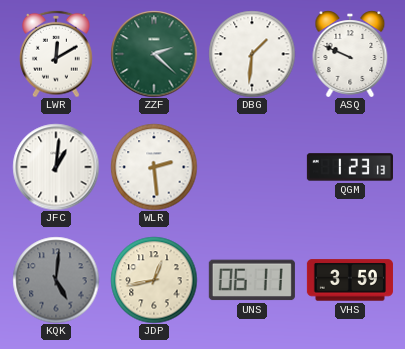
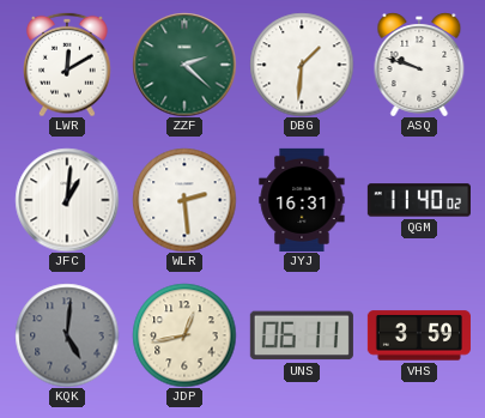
ASQ: 9:49 -> 9:48
JYJ: none -> 16:31
QGM: 1:23 -> 11:40
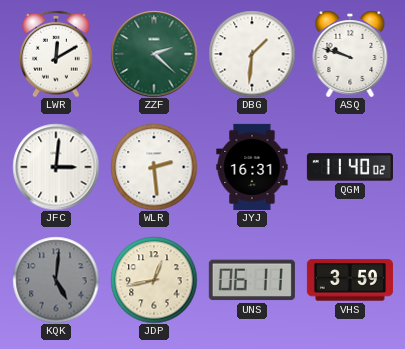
JFC: 1:01 -> 3:01
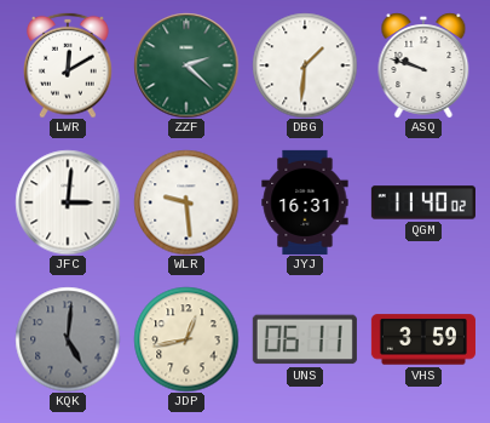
WLR: 2:29 -> 9:29
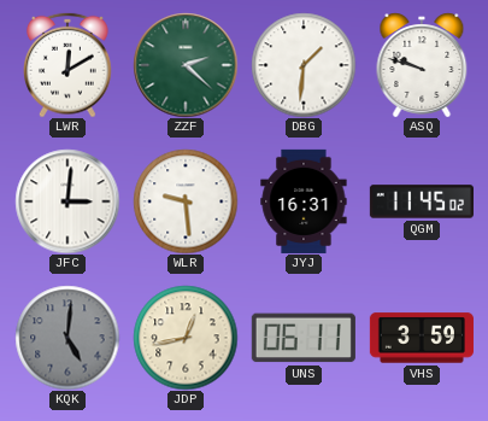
QGM: 11:40 -> 11:45
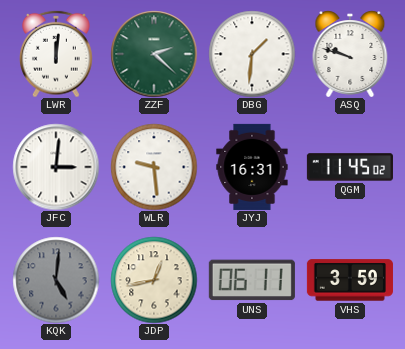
LWR: 12:10 -> 12:01
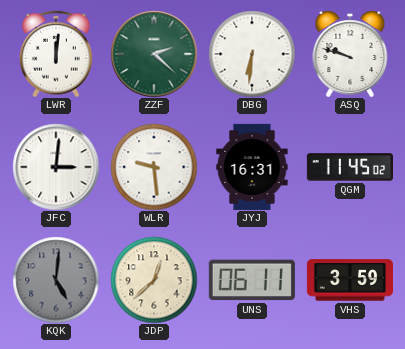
DBG: 1:31 -> 6:31
JDP: 12:43 -> 12:38
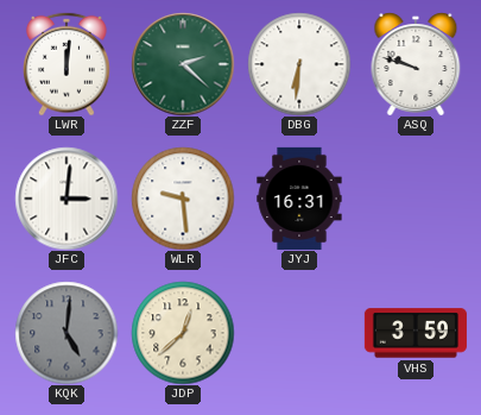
QGM: 11:45 -> none
UNS: 06:11 -> none
